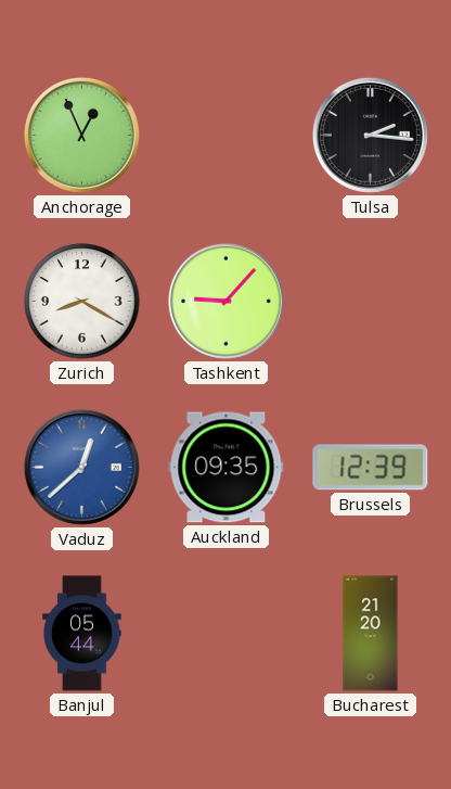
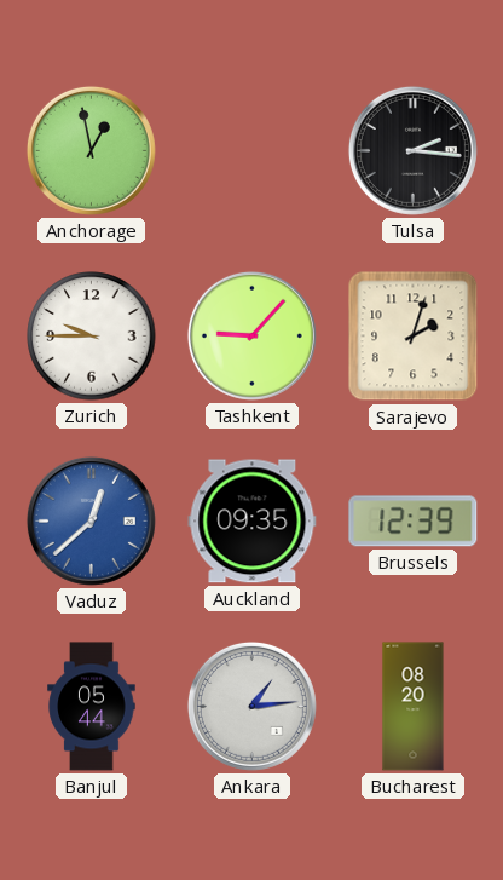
Anchorage: 12:56 -> 12:58
Zurich: 8:20 -> 9:45
Sarajevo: none -> 2:03
Ankara: none -> 1:14
Bucharest: 21:20 -> 08:20
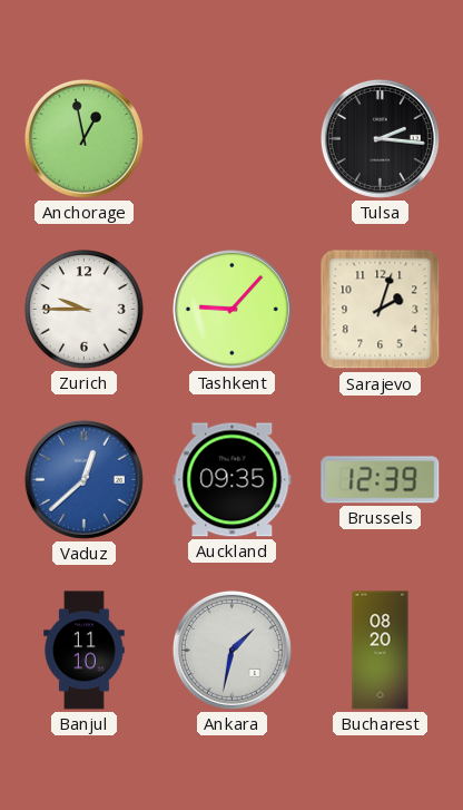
Banjul: 05:44 -> 11:10
Ankara: 1:14 -> 1:32
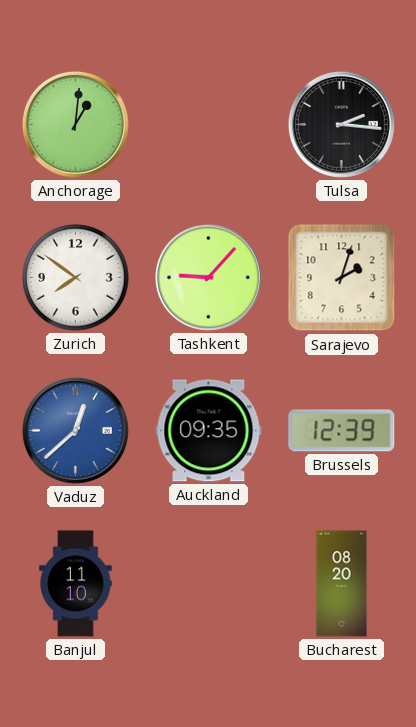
Anchorage: 12:58 -> 1:01
Zurich: 9:45 -> 7:51
Ankara: 1:32 -> none
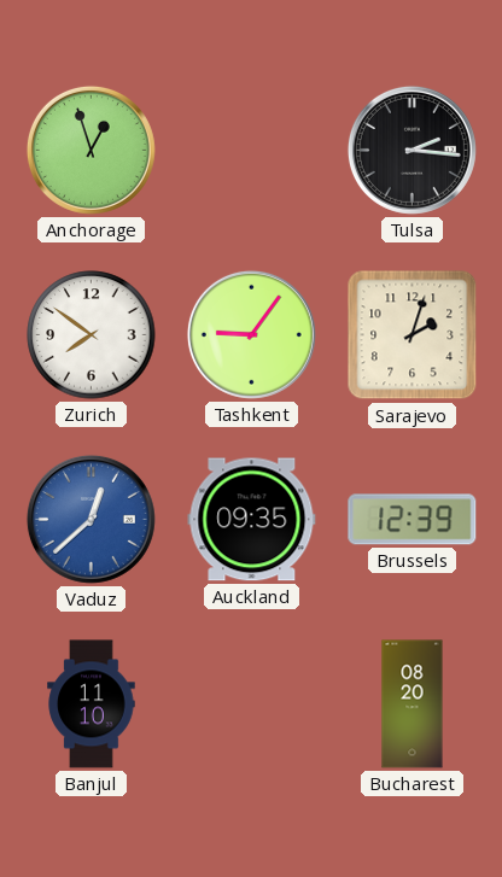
Anchorage: 1:01 -> 12:57
Tashkent: 9:07 -> 9:06
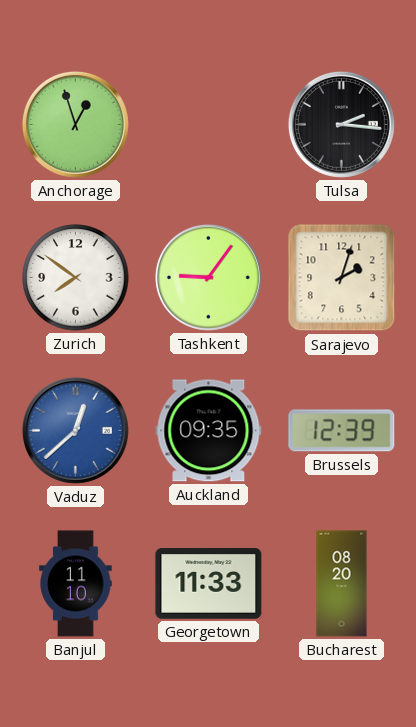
Georgetown: none -> 11:33
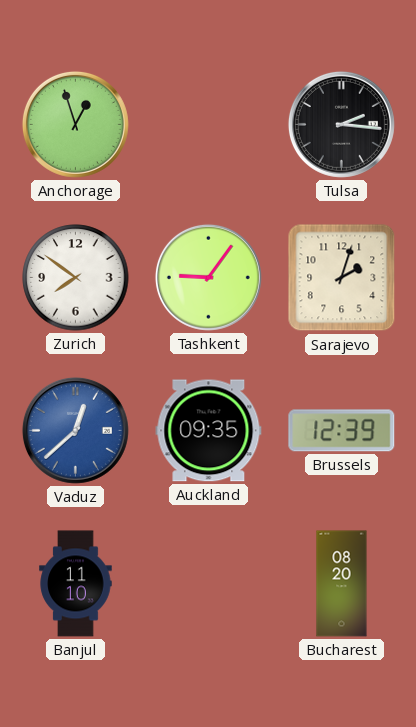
Georgetown: 11:33 -> none
